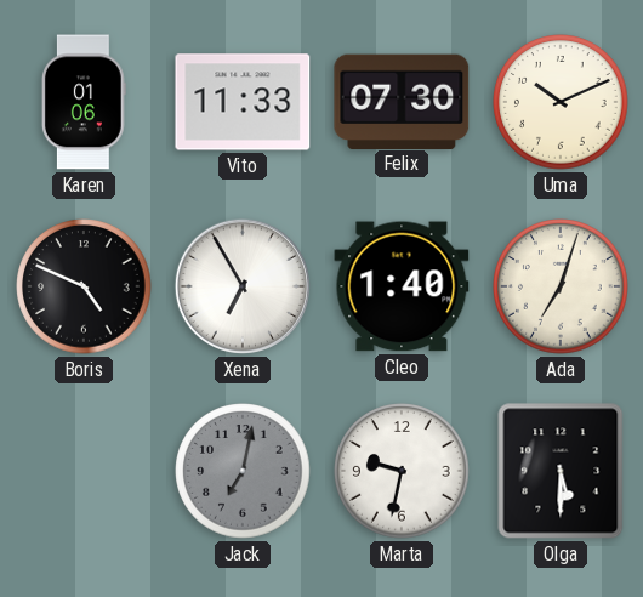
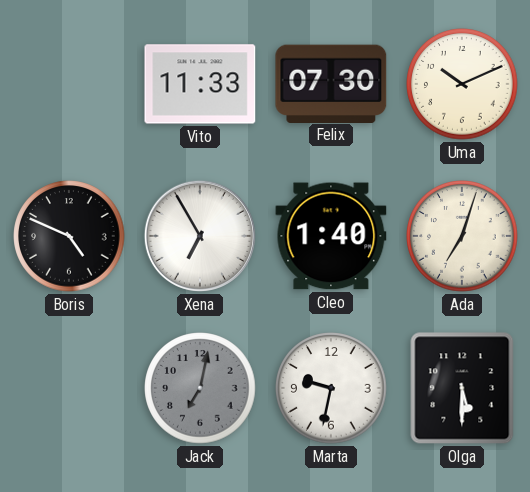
Karen: 01:06 -> none
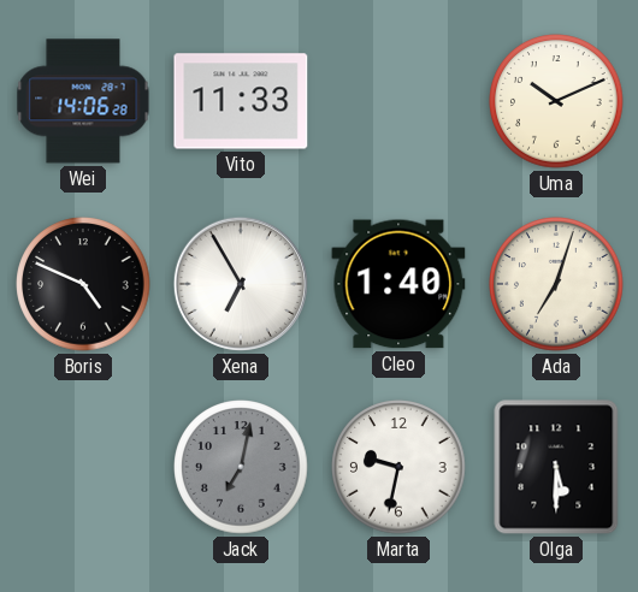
Wei: none -> 14:06
Felix: 07:30 -> none
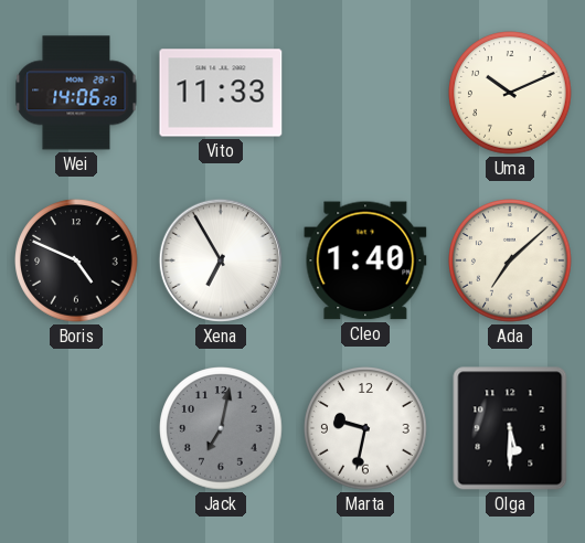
Ada: 7:03 -> 7:08
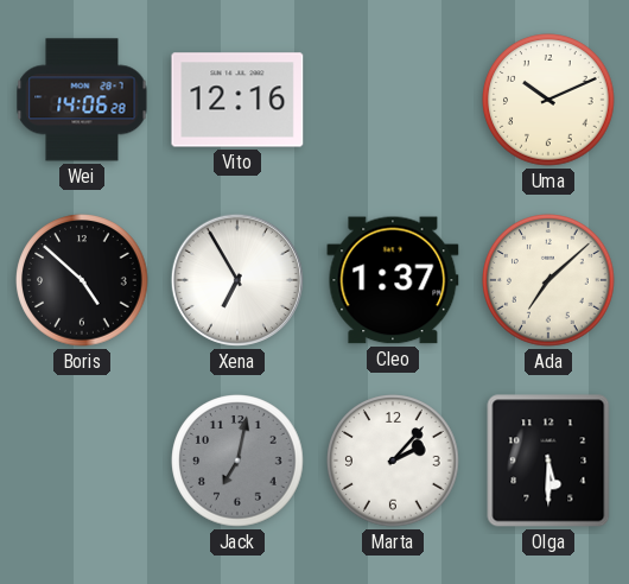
Vito: 11:33 -> 12:16
Boris: 4:49 -> 4:52
Cleo: 1:40 -> 1:37
Marta: 9:32 -> 2:07
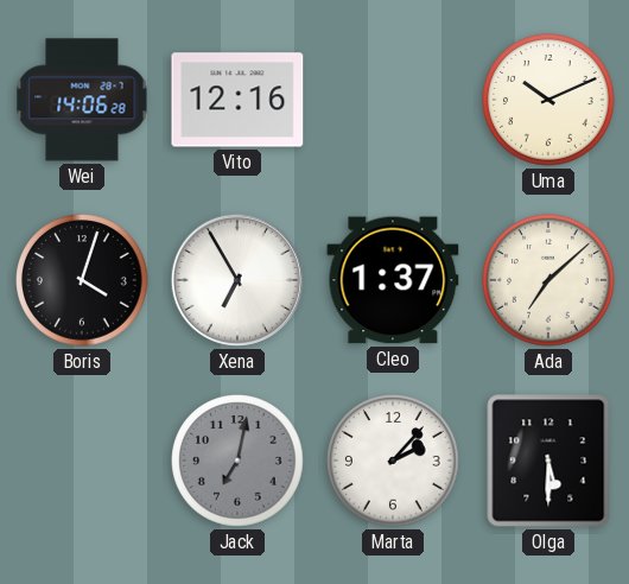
Boris: 4:52 -> 4:03
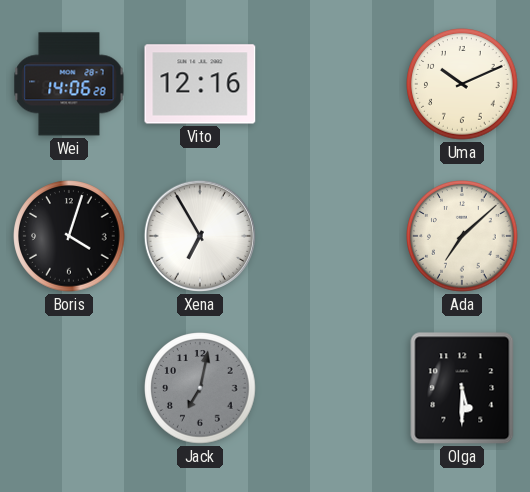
Cleo: 1:37 -> none
Marta: 2:07 -> none
